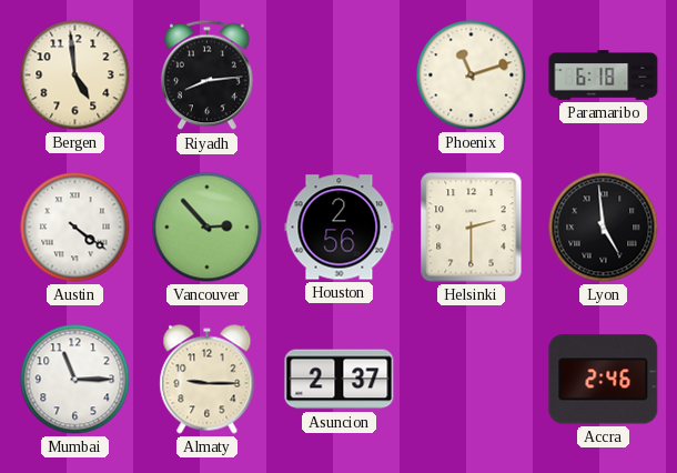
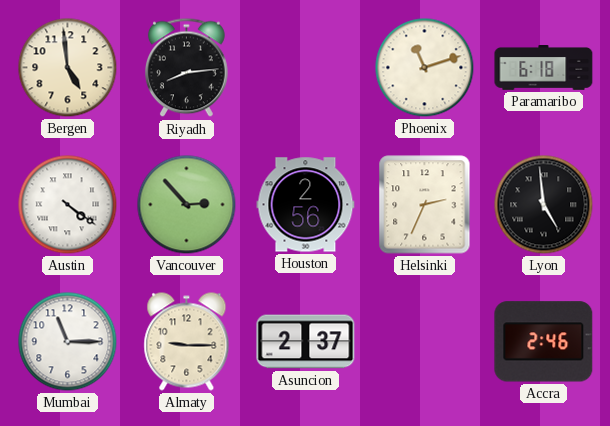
Helsinki: 2:30 -> 2:34
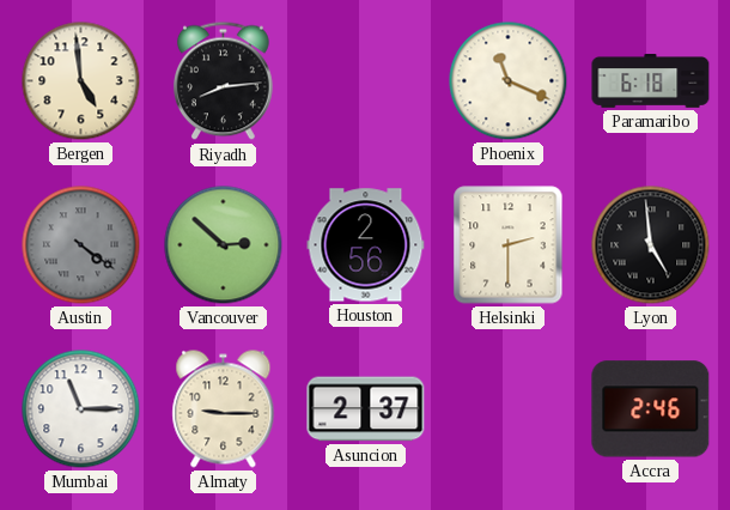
Phoenix: 11:12 -> 11:19
Austin dial: white -> grey
Vancouver: 2:53 -> 2:52
Helsinki: 2:34 -> 2:30
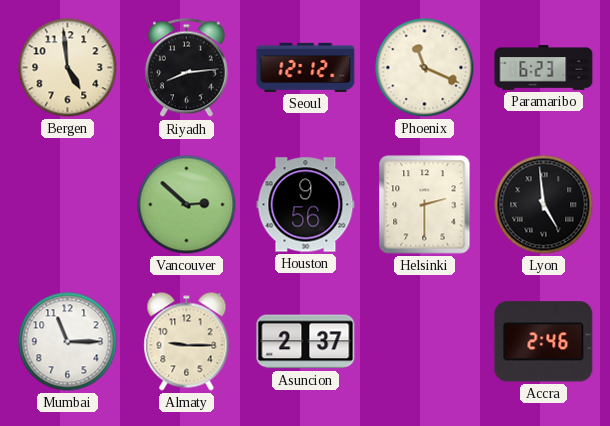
Seoul: none -> 12:12
Paramaribo: 6:18 -> 6:23
Austin: 4:21 -> none
Houston: 2:56 -> 9:56
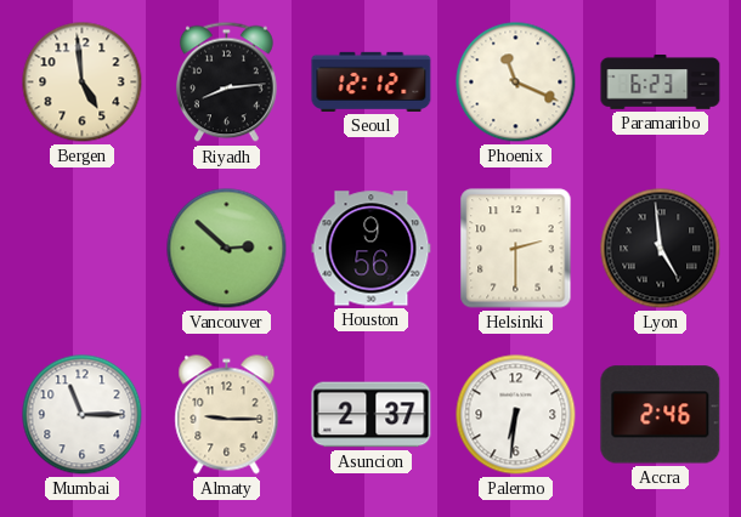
Palermo: none -> 6:31
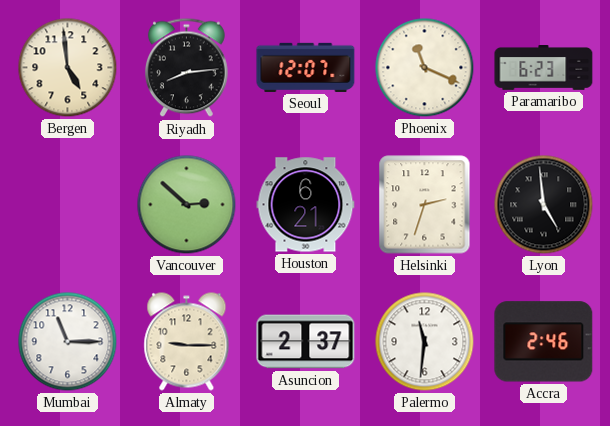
Seoul: 12:12 -> 12:07
Houston: 9:56 -> 6:21
Helsinki: 2:30 -> 2:33
Palermo: 6:31 -> 11:31
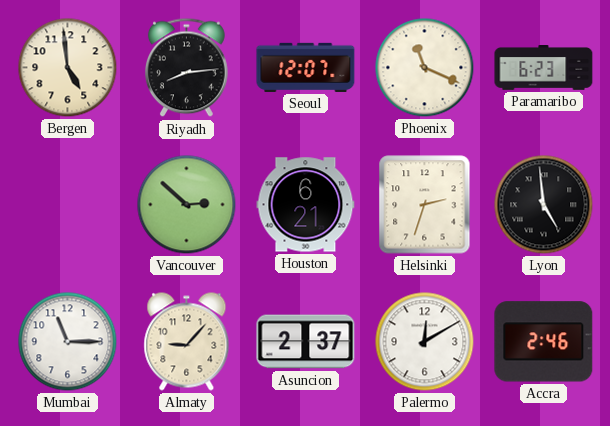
Almaty: 9:15 -> 9:07
Palermo: 11:31 -> 12:10
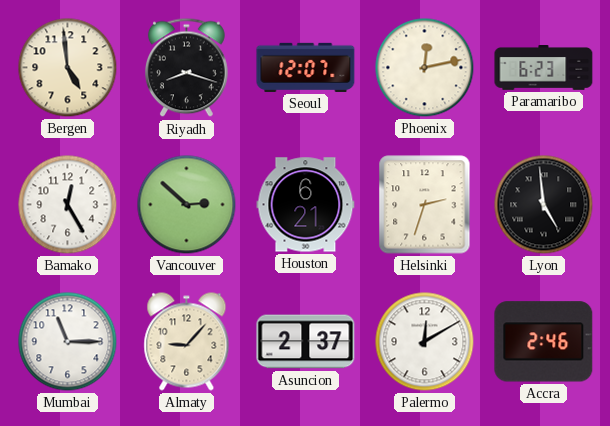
Riyadh: 8:14 -> 8:18
Phoenix: 11:19 -> 12:13
Bamako: none -> 12:25
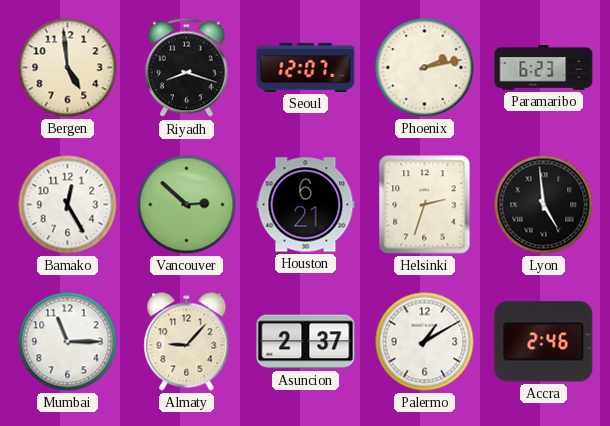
Phoenix: 12:13 -> 2:13
Palermo: 12:10 -> 1:10
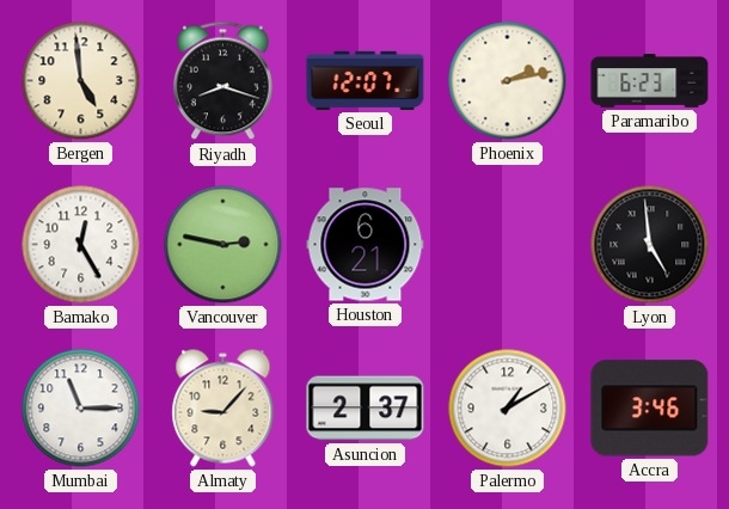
Vancouver: 2:52 -> 2:47
Helsinki: 2:33 -> none
Accra: 2:46 -> 3:46
